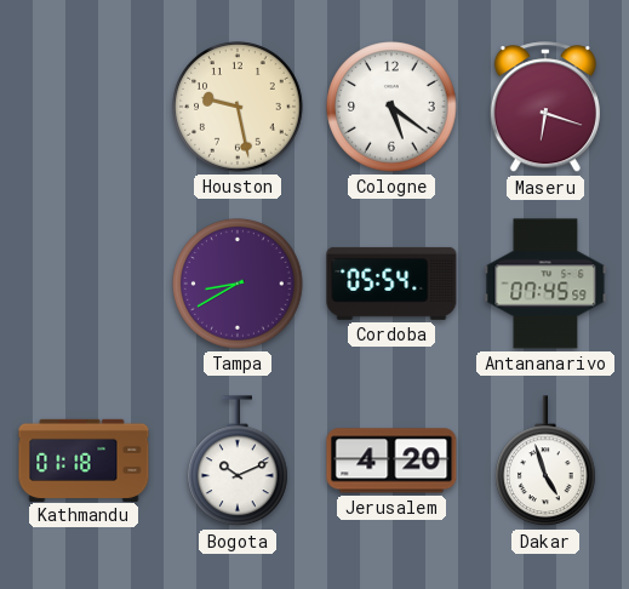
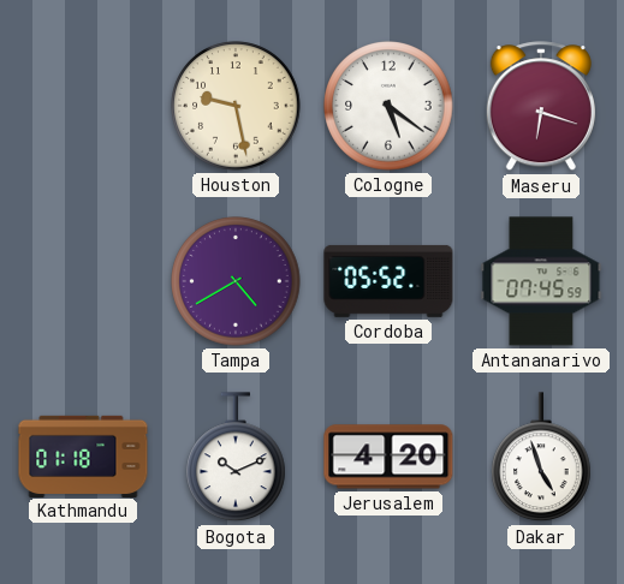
Tampa: 8:40 -> 4:40
Cordoba: 05:54 -> 05:52
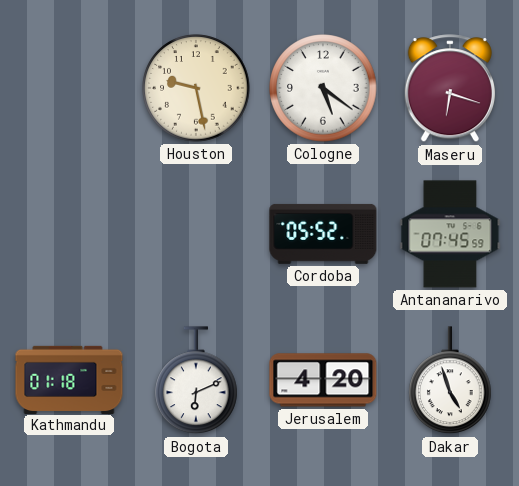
Tampa: 4:40 -> none
Bogota: 10:11 -> 6:11
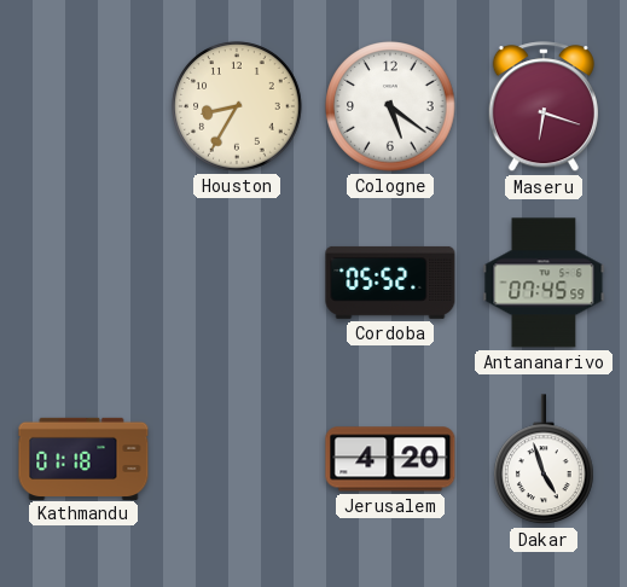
Houston: 9:28 -> 8:35
Bogota: 6:11 -> none
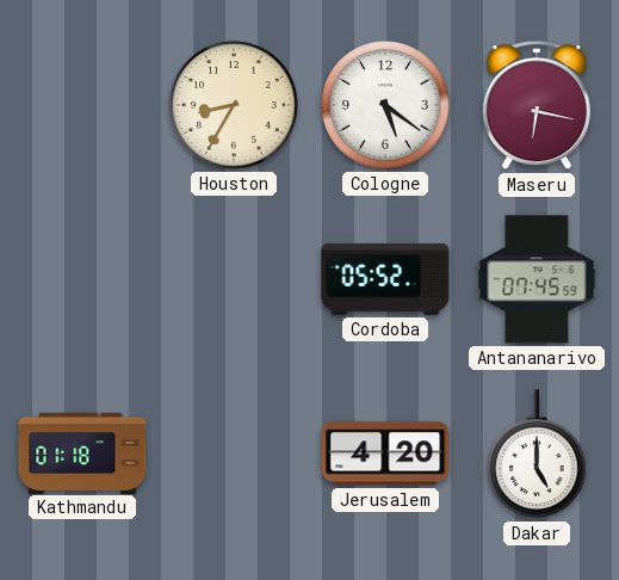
Maseru: 6:18 -> 6:17
Dakar: 4:57 -> 5:00
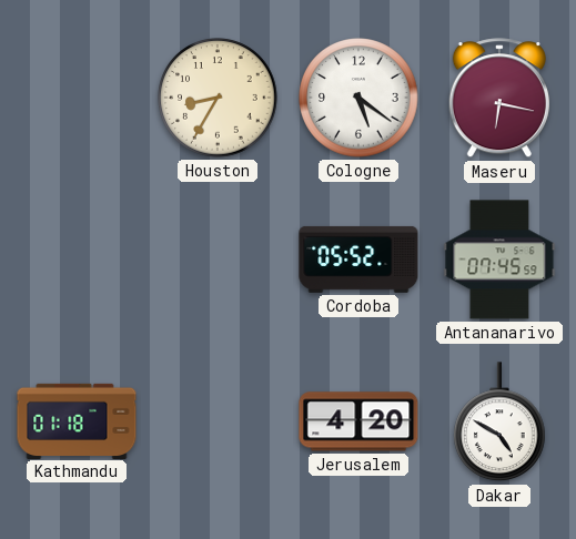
Dakar: 5:00 -> 4:50
